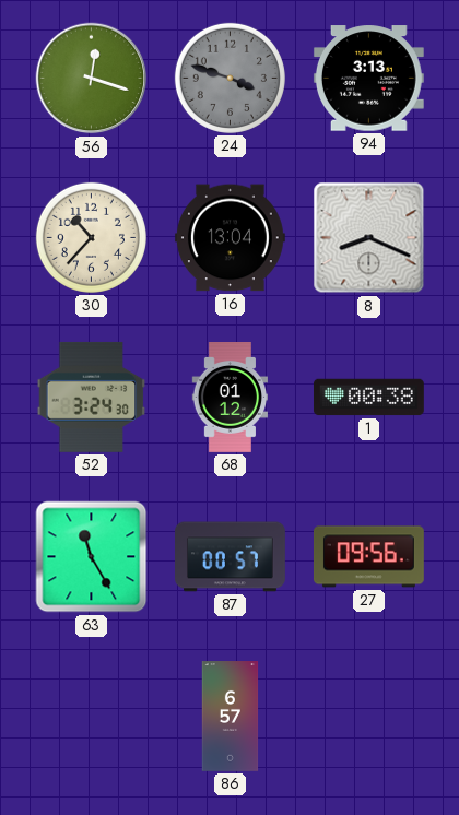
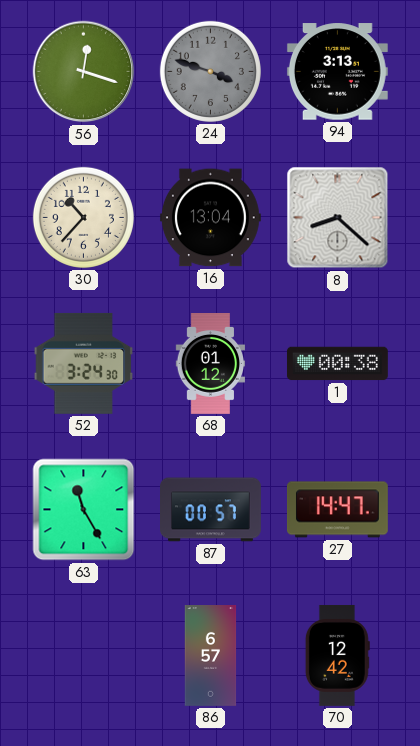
8: 8:19 -> 8:22
27: 09:56 -> 14:47
70: none -> 12:42
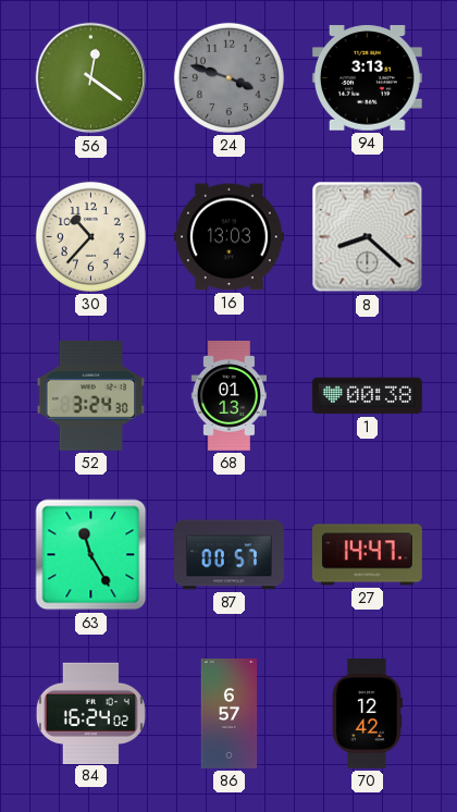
56: 12:18 -> 12:21
16: 13:04 -> 13:03
68: 01:12 -> 01:13
84: none -> 16:24
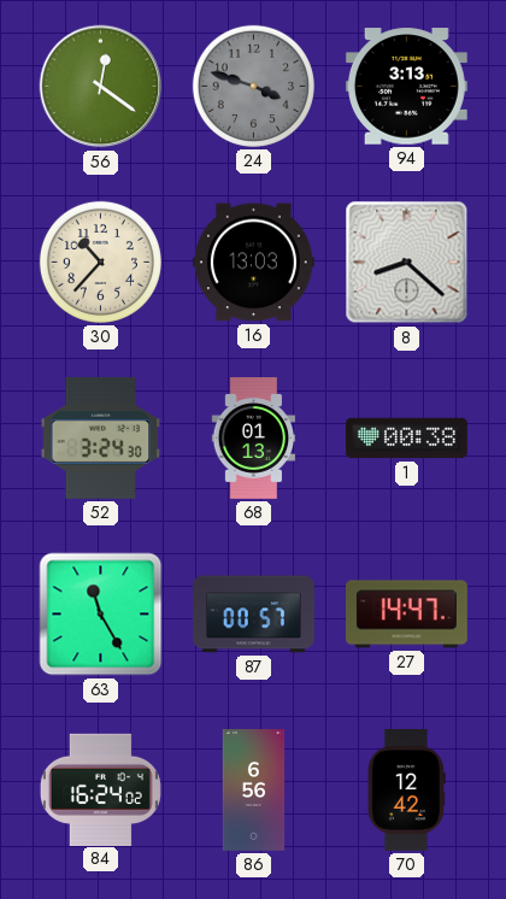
86: 6:57 -> 6:56
